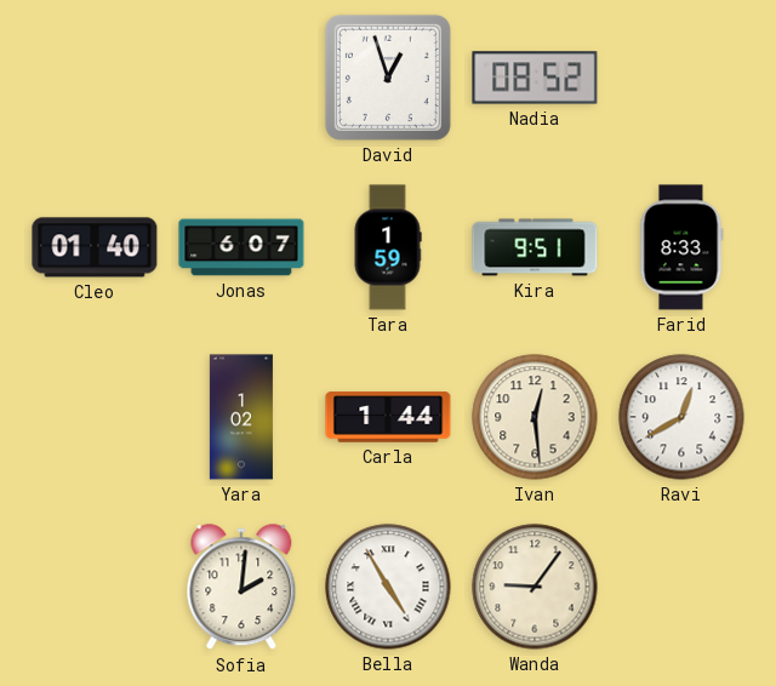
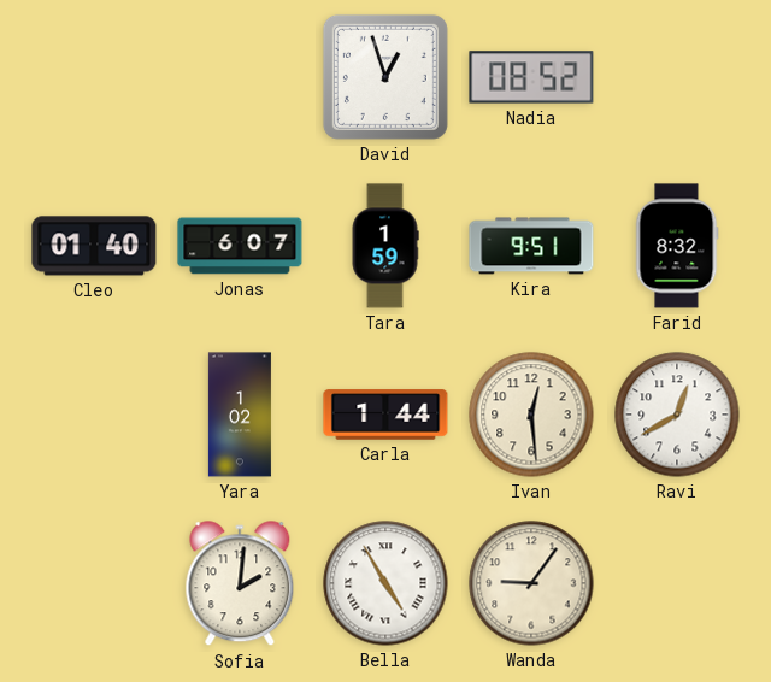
Farid: 8:33 -> 8:32
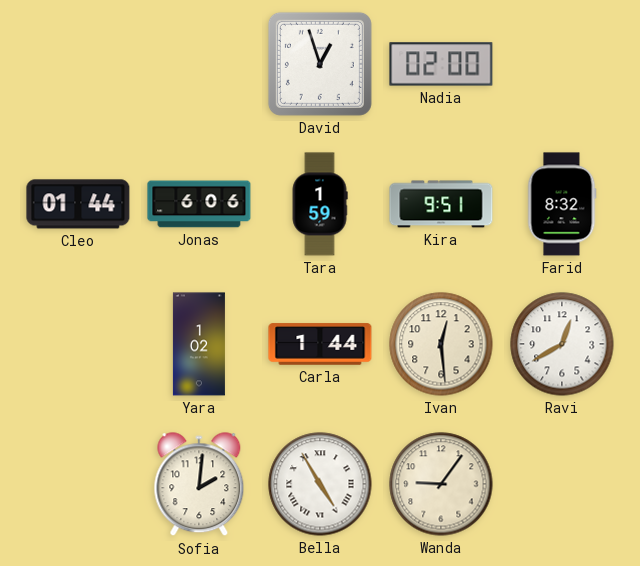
Nadia: 08:52 -> 02:00
Cleo: 01:40 -> 01:44
Jonas: 6:07 -> 6:06
